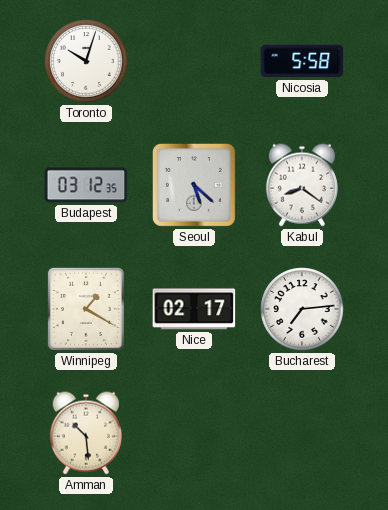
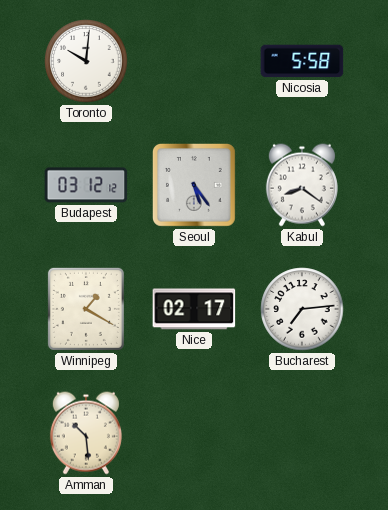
Toronto: 10:03 -> 10:01
Budapest: 03:12:35 -> 03:12:12
Seoul: 5:22 -> 5:24
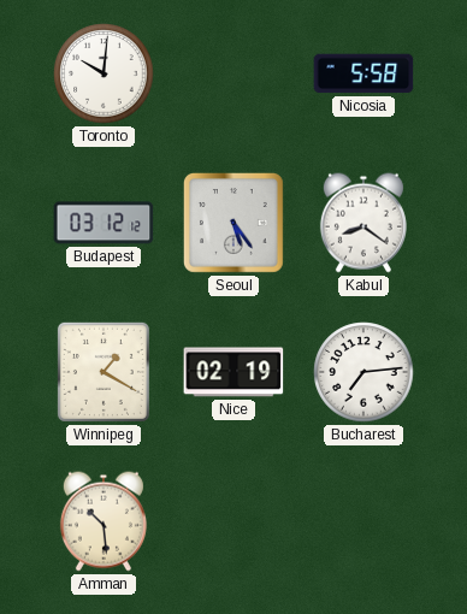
Nice: 02:17 -> 02:19
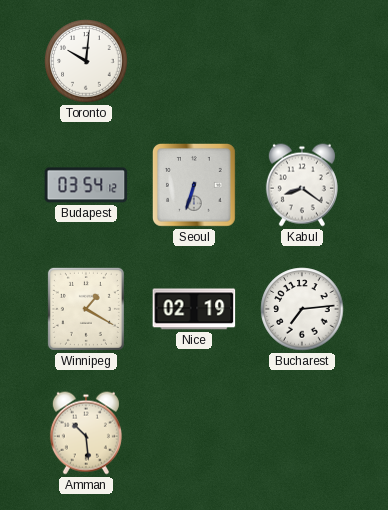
Nicosia: 5:58 -> none
Budapest: 03:12 -> 03:54
Seoul: 5:24 -> 6:33
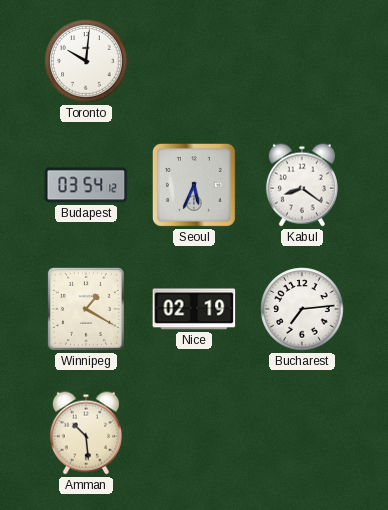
Seoul: 6:33 -> 5:34
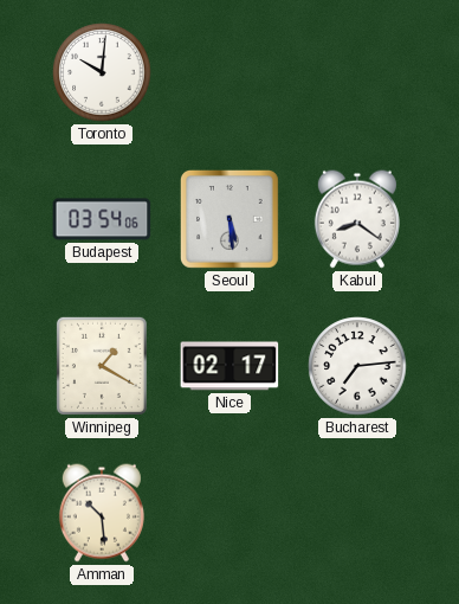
Budapest: 03:54:12 -> 03:54:06
Seoul: 5:34 -> 5:29
Nice: 02:19 -> 02:17
